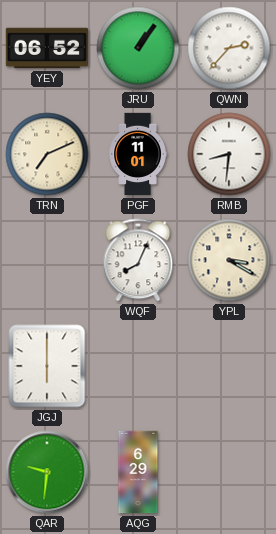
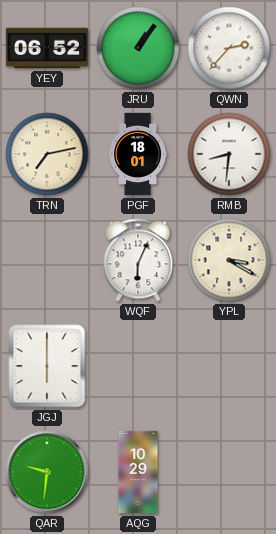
TRN: 7:11 -> 7:13
PGF: 11:01 -> 18:01
WQF: 8:04 -> 6:04
AQG: 6:29 -> 10:29
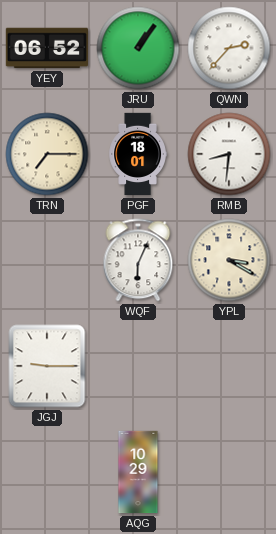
TRN: 7:13 -> 7:15
JGJ: 6:00 -> 9:15
QAR: 9:31 -> none
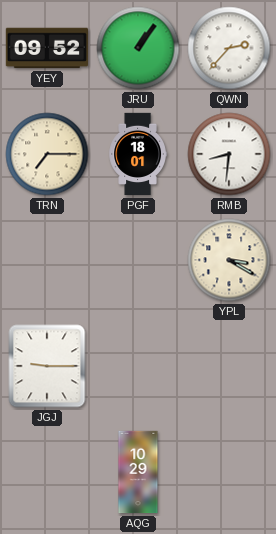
YEY: 06:52 -> 09:52
WQF: 6:04 -> none
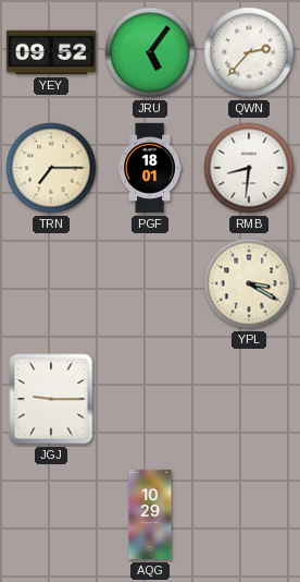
JRU: 1:06 -> 5:06
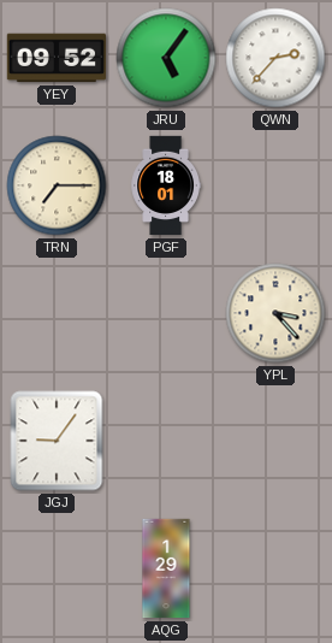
RMB: 8:31 -> none
YPL: 3:20 -> 3:23
JGJ: 9:15 -> 9:06
AQG: 10:29 -> 1:29
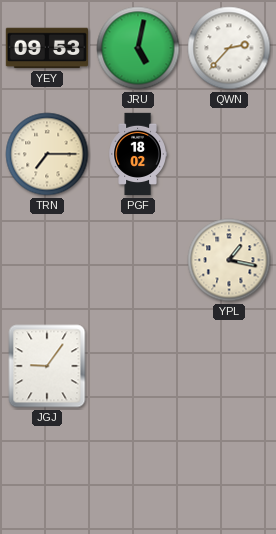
YEY: 09:52 -> 09:53
JRU: 5:06 -> 5:02
PGF: 18:01 -> 18:02
YPL: 3:23 -> 1:17
AQG: 1:29 -> none
